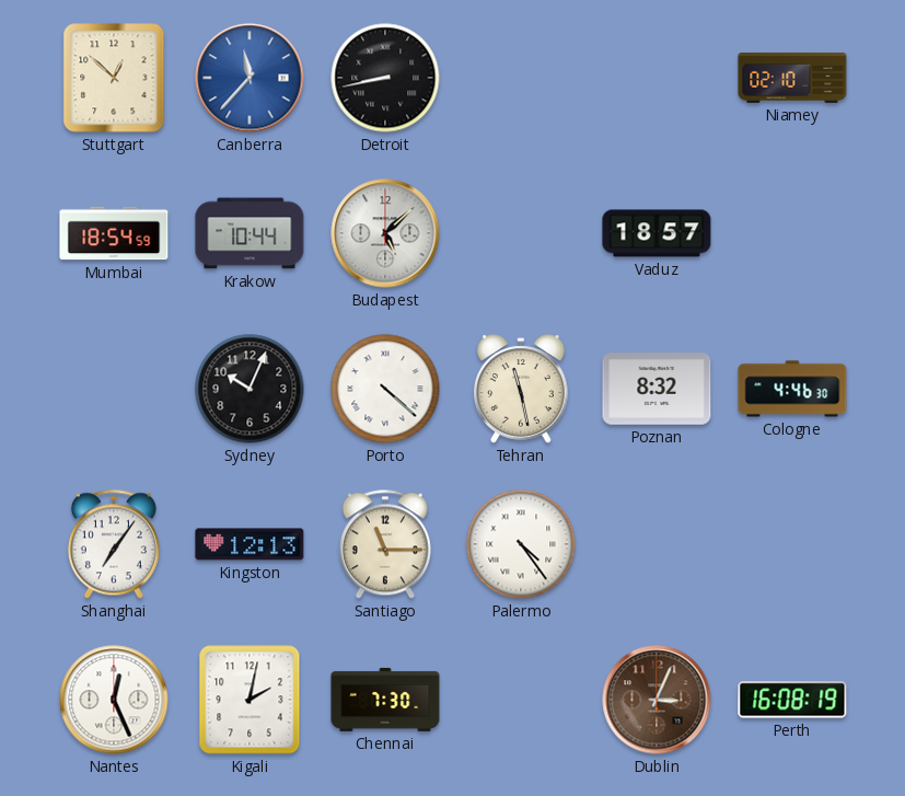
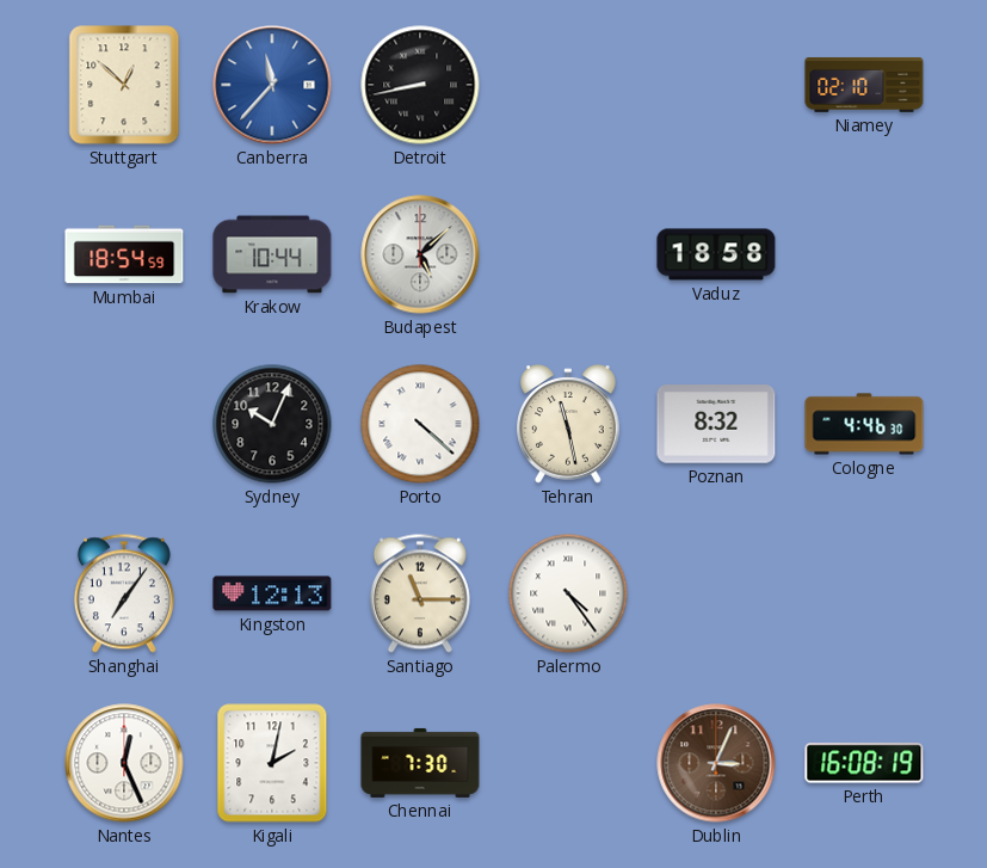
Vaduz: 18:57 -> 18:58
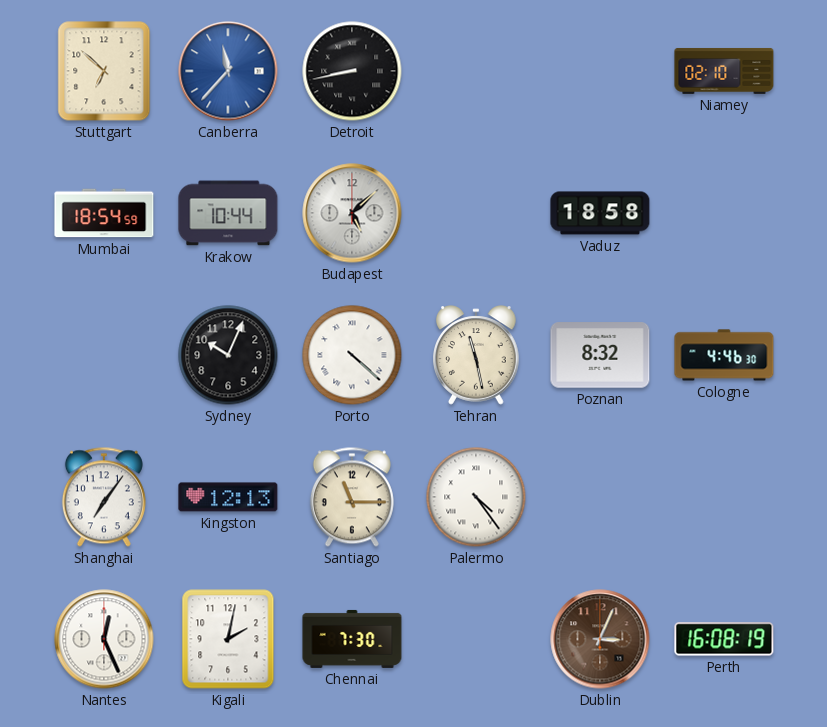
Stuttgart: 12:52 -> 6:52
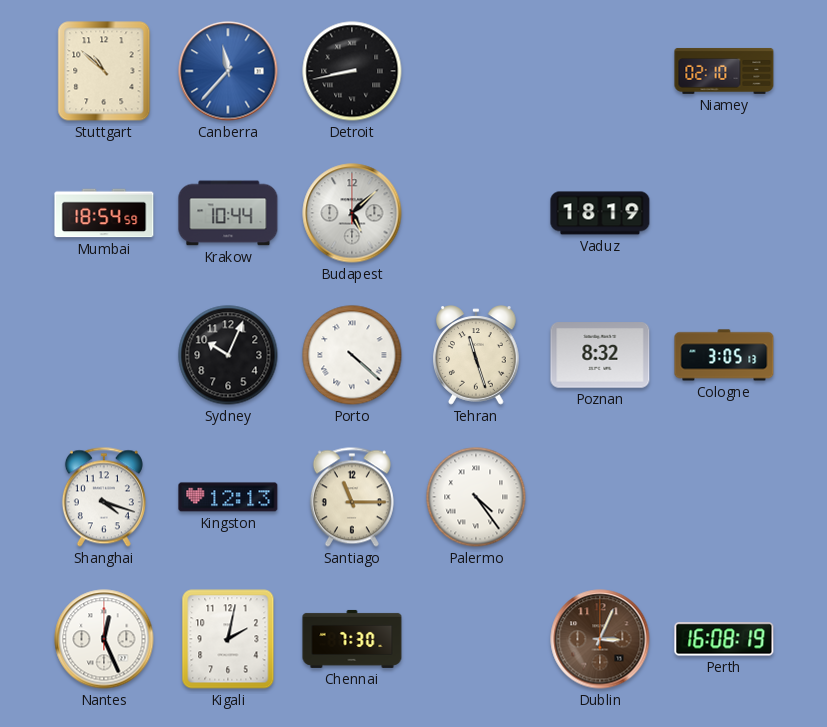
Stuttgart: 6:52 -> 10:52
Vaduz: 18:58 -> 18:19
Tehran: 11:28 -> 11:27
Cologne: 4:46 -> 3:05
Shanghai: 7:06 -> 4:18
